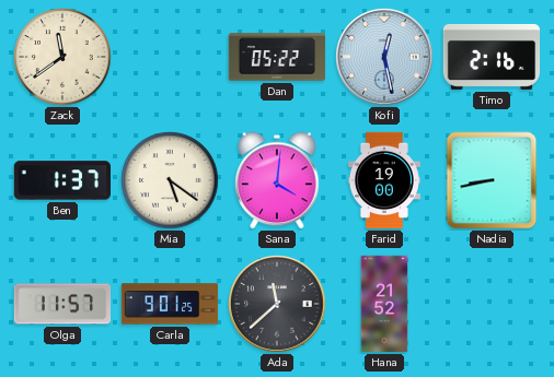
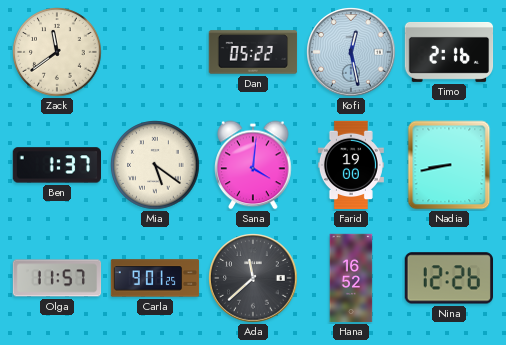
Hana: 21:52 -> 16:52
Nina: none -> 12:26
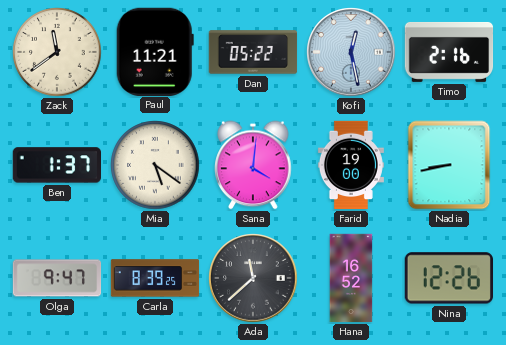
Paul: none -> 11:21
Olga: 11:57 -> 9:47
Carla: 9:01 -> 8:39
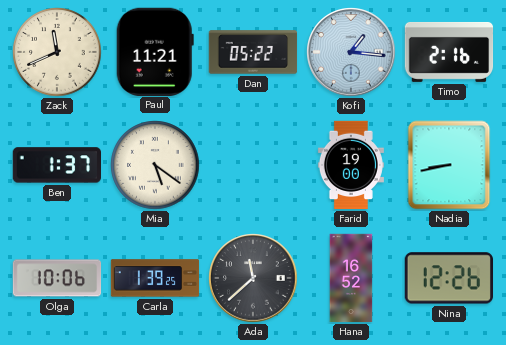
Zack: 11:39 -> 11:41
Kofi: 12:28 -> 1:16
Sana: 4:01 -> none
Olga: 9:47 -> 10:06
Carla: 8:39 -> 1:39
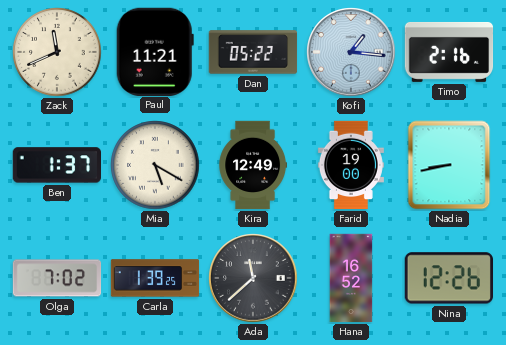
Mia: 5:21 -> 5:20
Kira: none -> 12:49
Olga: 10:06 -> 7:02
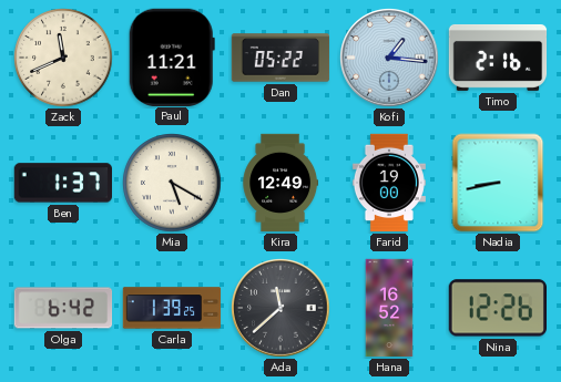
Olga: 7:02 -> 6:42
